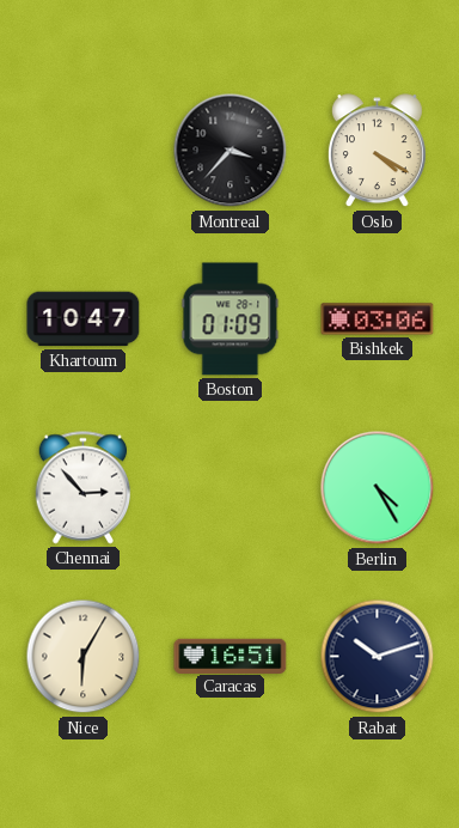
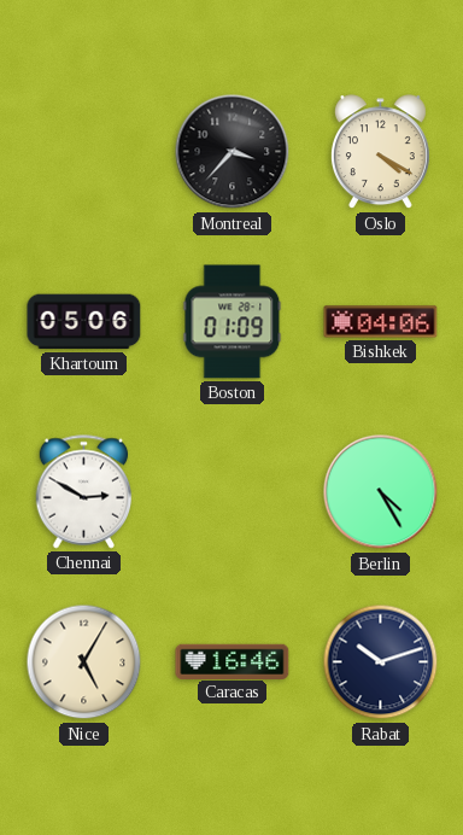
Khartoum: 10:47 -> 05:06
Bishkek: 03:06 -> 04:06
Chennai: 2:53 -> 2:50
Nice: 6:05 -> 5:05
Caracas: 16:51 -> 16:46
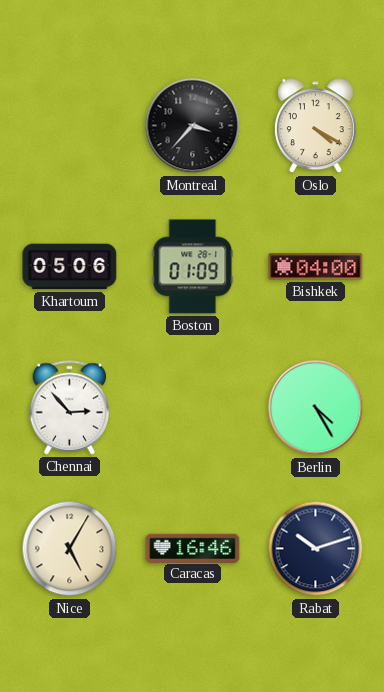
Bishkek: 04:06 -> 04:00
Chennai: 2:50 -> 2:53
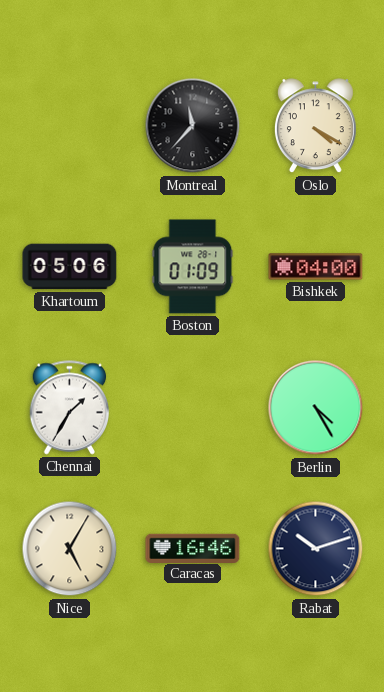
Montreal: 3:37 -> 11:37
Chennai: 2:53 -> 1:35
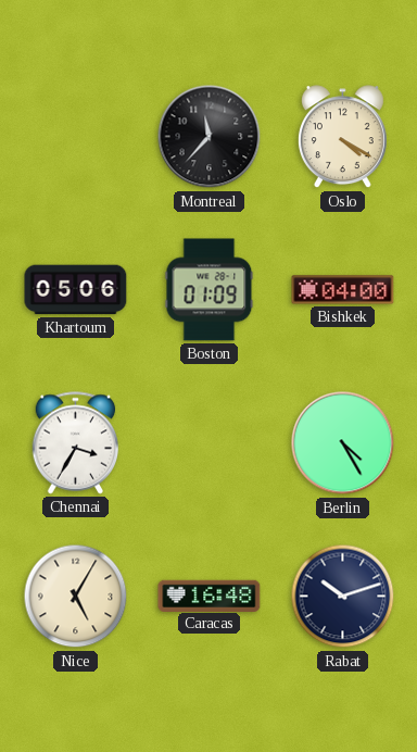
Chennai: 1:35 -> 3:35
Caracas: 16:46 -> 16:48
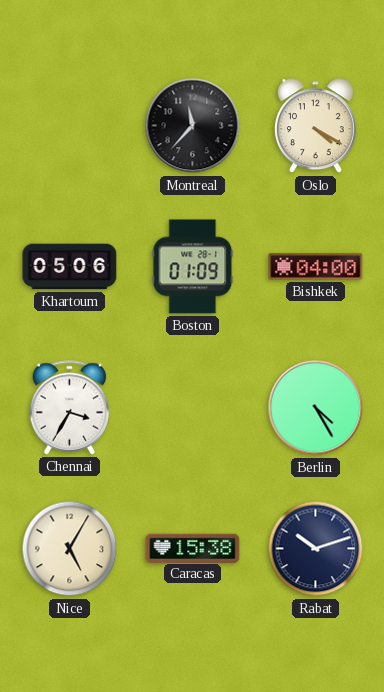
Caracas: 16:48 -> 15:38
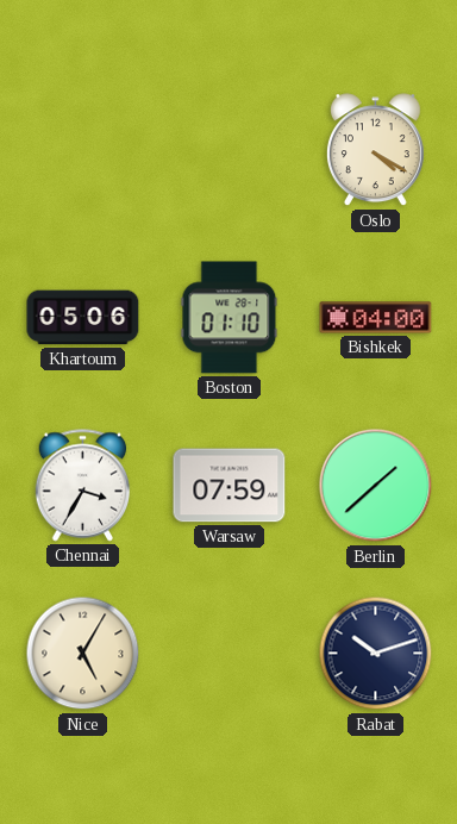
Montreal: 11:37 -> none
Boston: 01:09 -> 01:10
Warsaw: none -> 07:59
Berlin: 4:25 -> 1:38
Caracas: 15:38 -> none
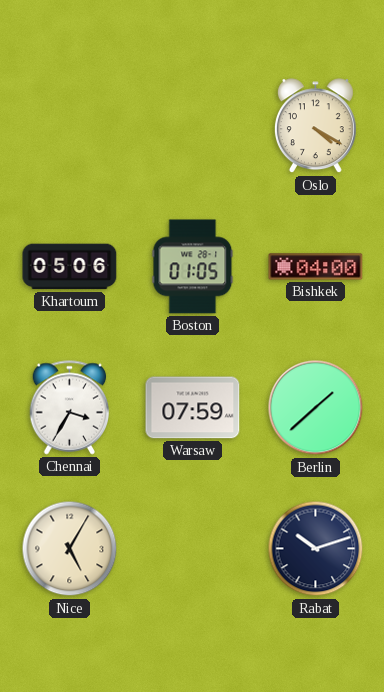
Boston: 01:10 -> 01:05
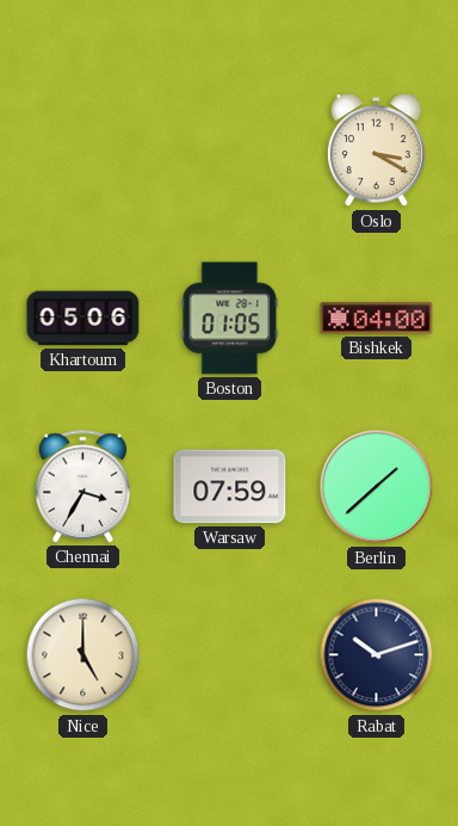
Oslo: 4:20 -> 3:20
Nice: 5:05 -> 5:00
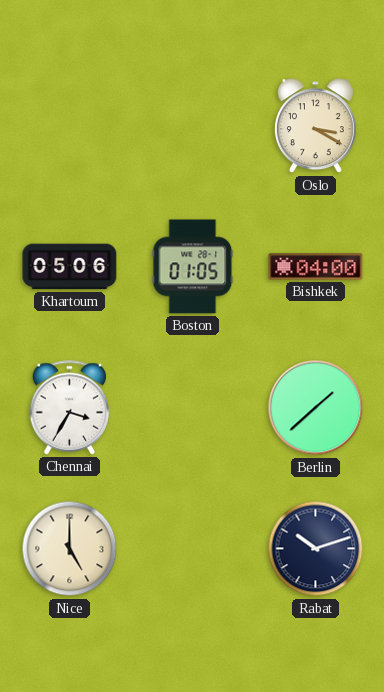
Warsaw: 07:59 -> none
